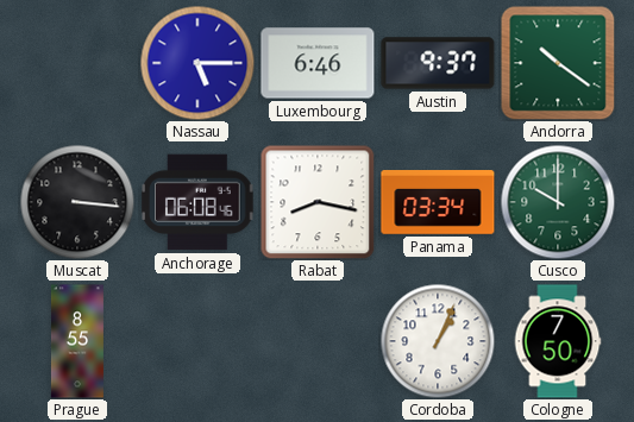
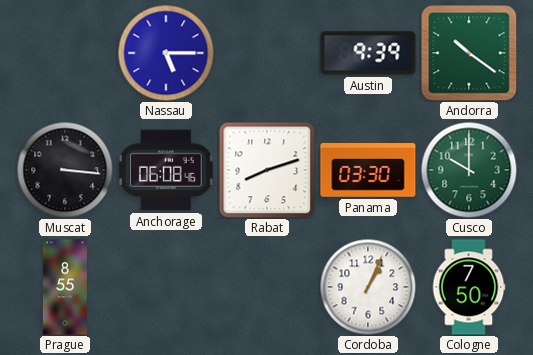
Luxembourg: 6:46 -> none
Austin: 9:37 -> 9:39
Rabat: 8:17 -> 8:12
Panama: 03:34 -> 03:30
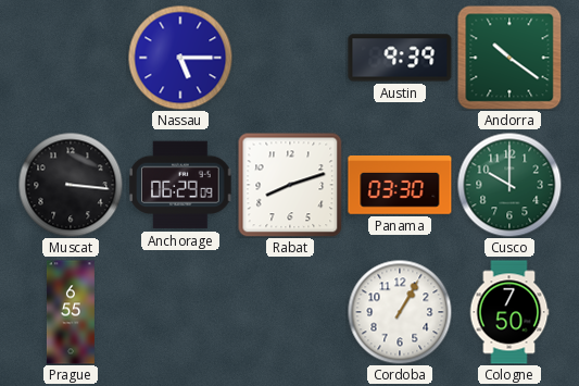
Anchorage: 06:08 -> 06:29
Prague: 8:55 -> 6:55
Cordoba: 1:04 -> 1:05
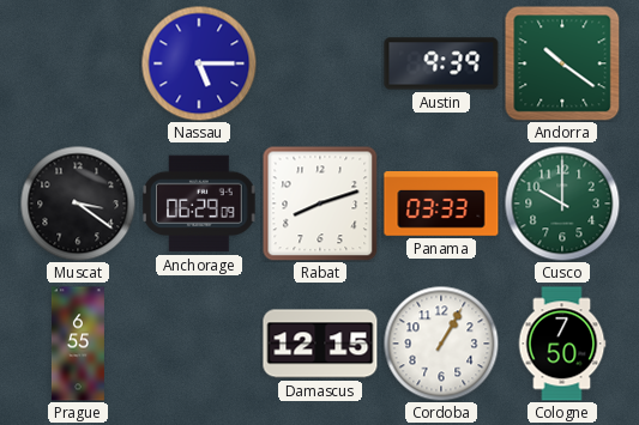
Muscat: 3:16 -> 3:21
Panama: 03:30 -> 03:33
Damascus: none -> 12:15
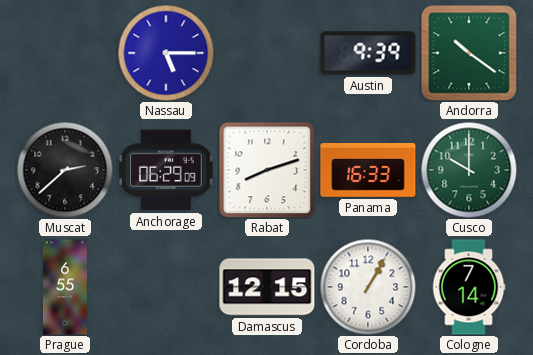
Muscat: 3:21 -> 2:38
Panama: 03:33 -> 16:33
Cologne: 7:50 -> 7:14
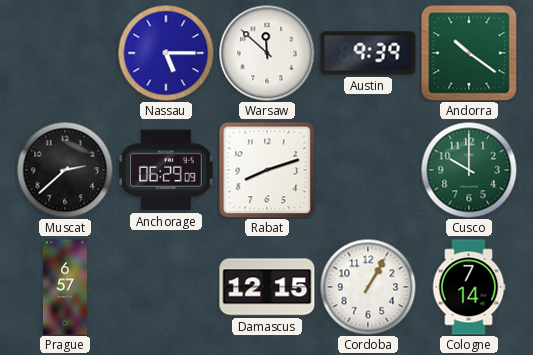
Warsaw: none -> 11:52
Panama: 16:33 -> none
Prague: 6:55 -> 6:57
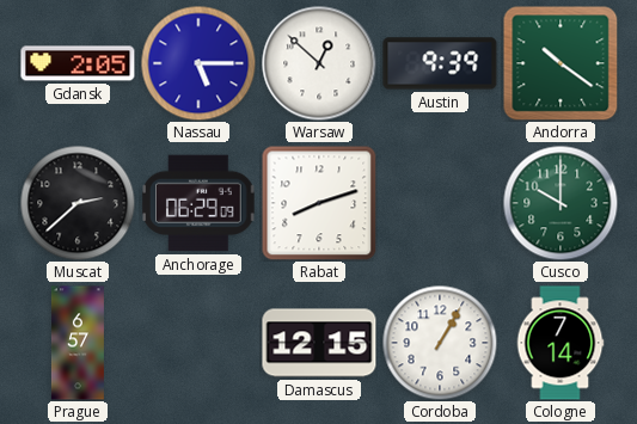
Gdansk: none -> 2:05
Warsaw: 11:52 -> 12:52
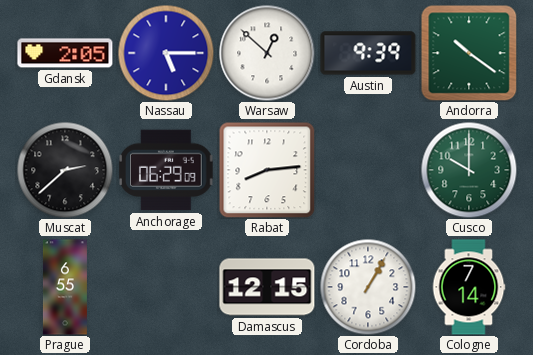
Rabat: 8:12 -> 8:14
Prague: 6:57 -> 6:55
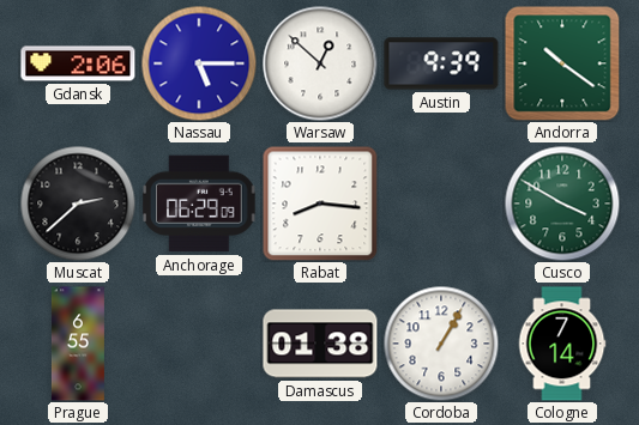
Gdansk: 2:05 -> 2:06
Rabat: 8:14 -> 8:16
Cusco: 10:00 -> 3:50
Damascus: 12:15 -> 01:38
